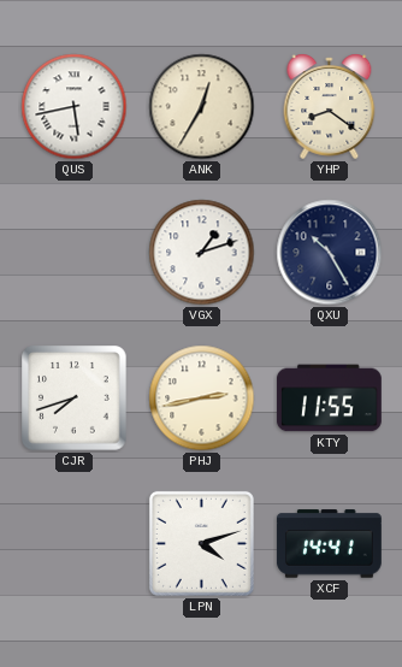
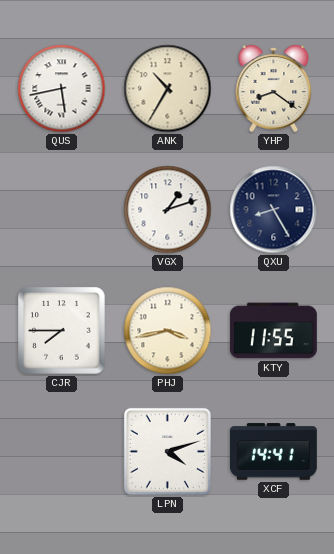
ANK: 12:35 -> 10:35
QXU: 10:25 -> 8:25
CJR: 7:42 -> 7:45
PHJ: 2:43 -> 3:43
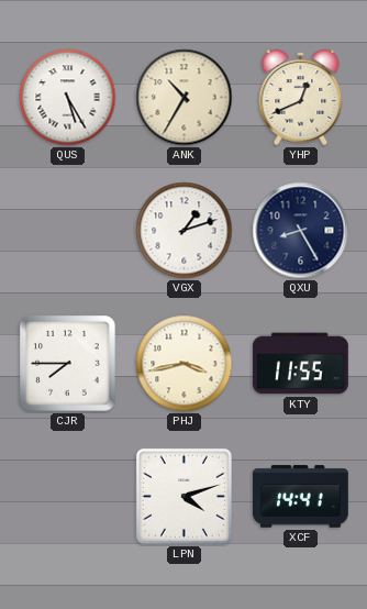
QUS: 5:43 -> 5:25
YHP: 8:21 -> 12:41
